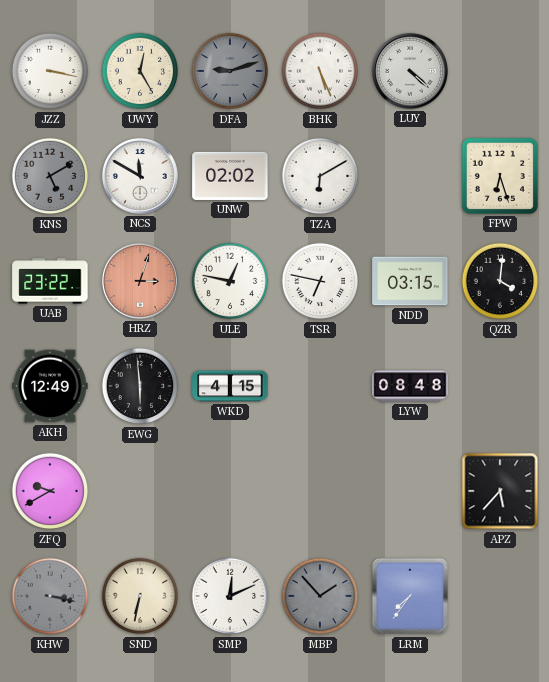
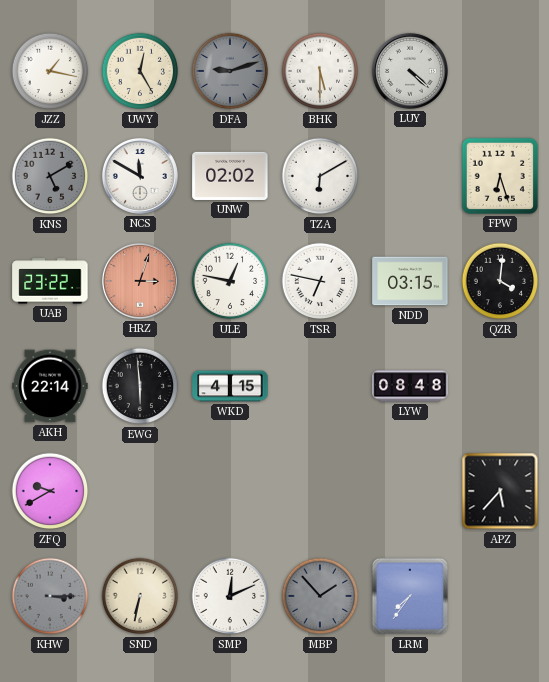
JZZ: 3:17 -> 1:17
BHK: 5:26 -> 5:30
AKH: 12:49 -> 22:14
KHW: 3:17 -> 3:15
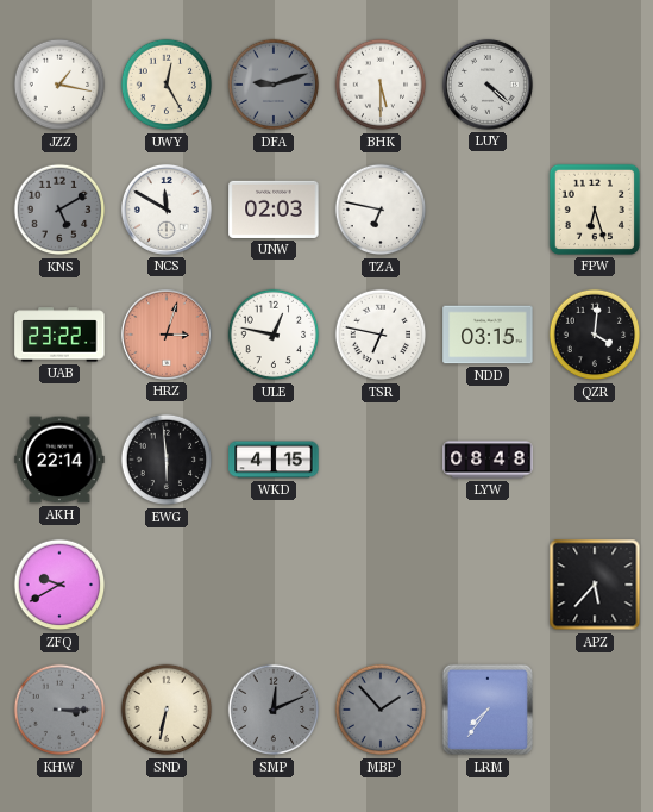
UNW: 02:02 -> 02:03
TZA: 6:10 -> 6:47
SMP dial: white -> grey
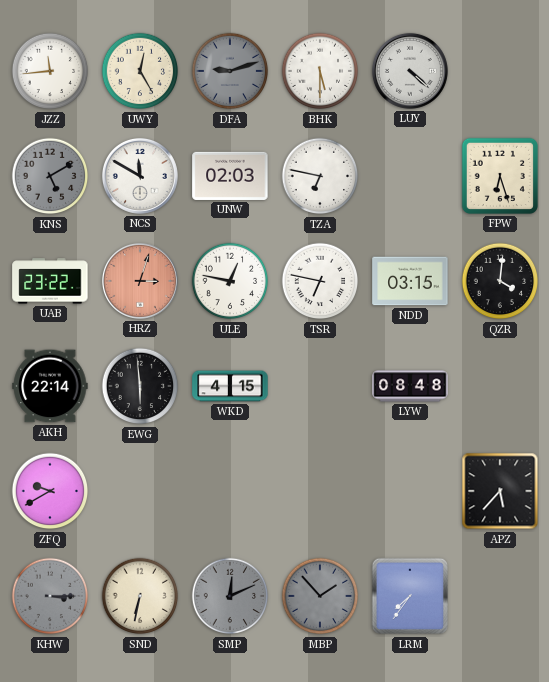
JZZ: 1:17 -> 11:44
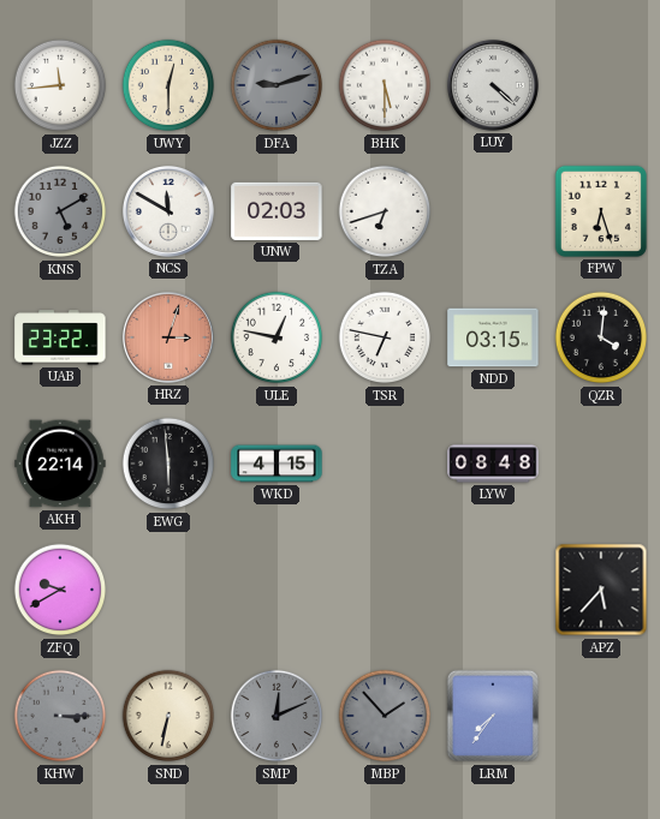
UWY: 12:25 -> 12:30
TZA: 6:47 -> 6:42
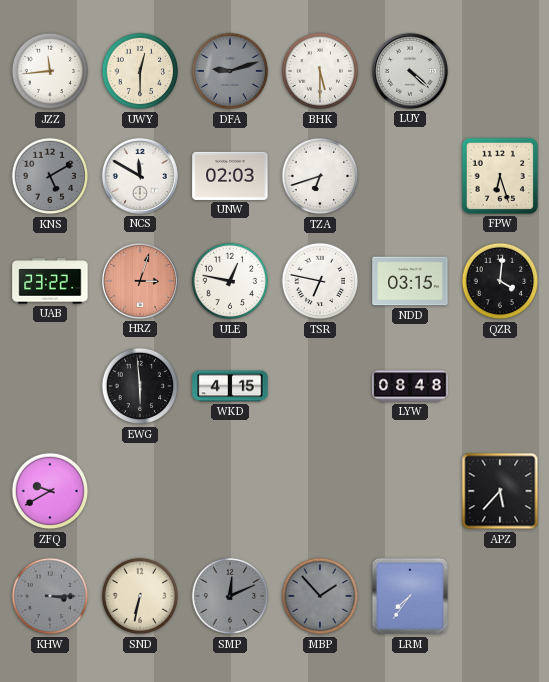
AKH: 22:14 -> none
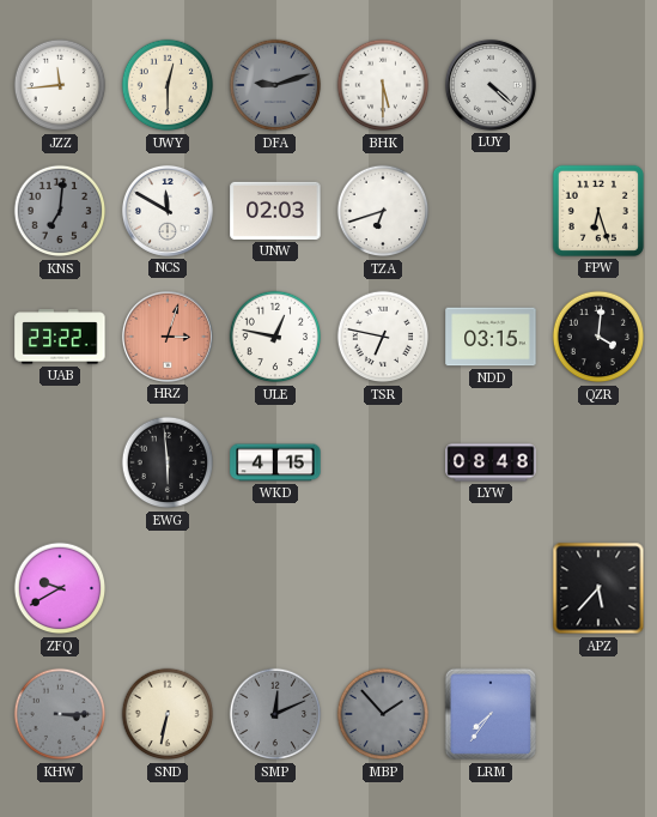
KNS: 5:10 -> 7:01
